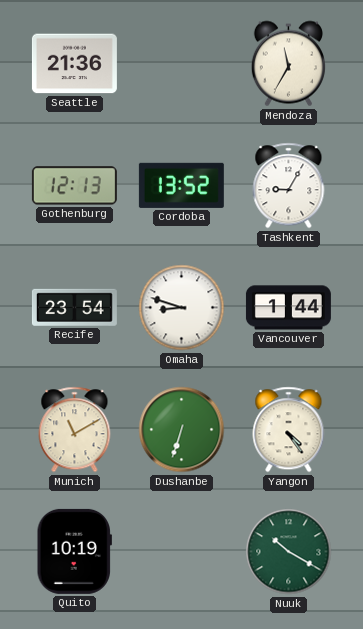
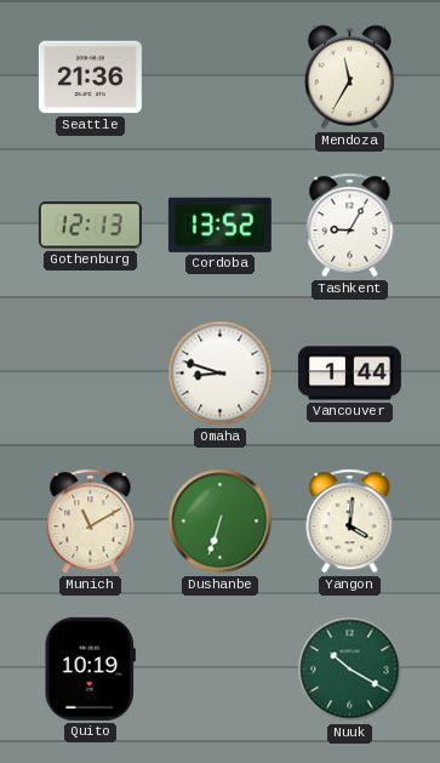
Recife: 23:54 -> none
Yangon: 4:24 -> 4:01
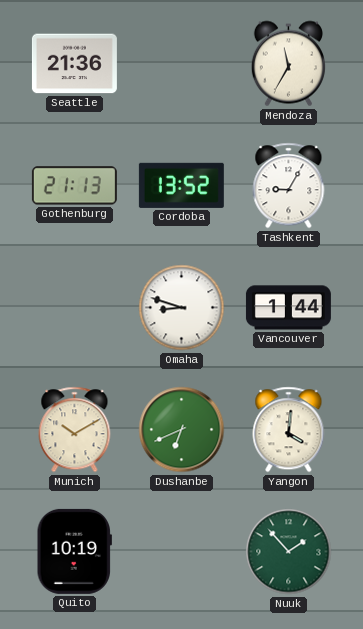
Gothenburg: 12:13 -> 21:13
Munich: 11:10 -> 10:10
Dushanbe: 6:33 -> 6:41
Nuuk: 10:20 -> 1:53
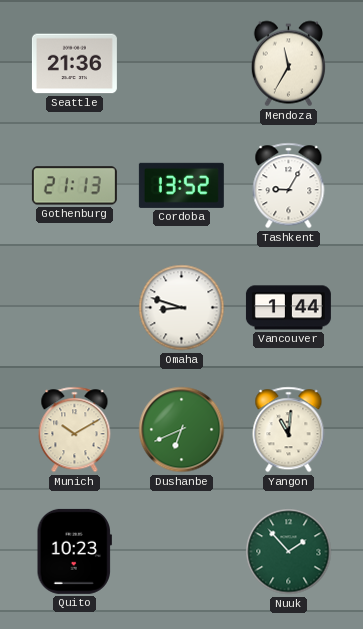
Yangon: 4:01 -> 11:01
Quito: 10:19 -> 10:23
